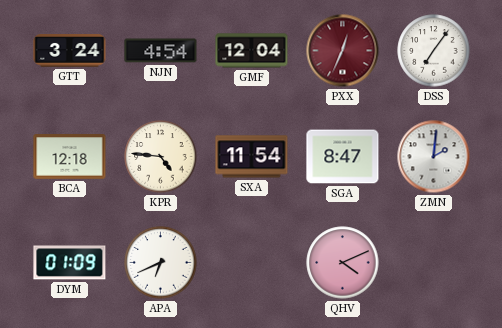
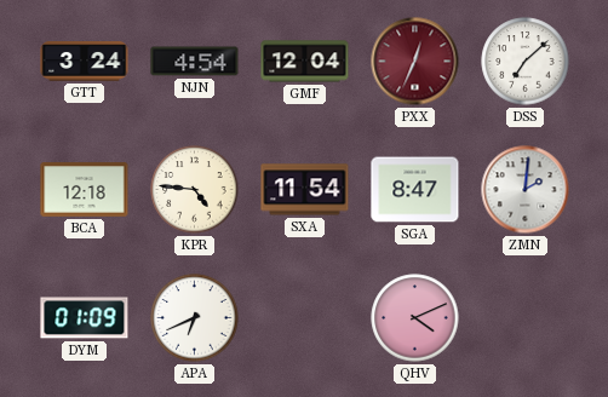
DSS: 7:06 -> 7:08
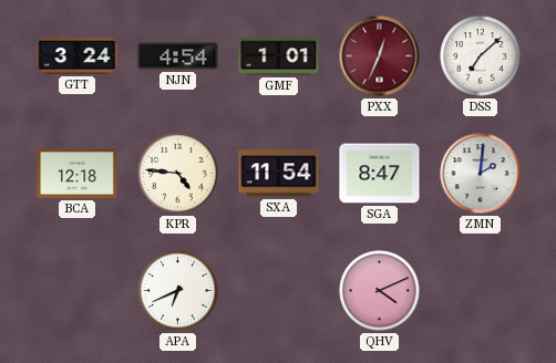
GMF: 12:04 -> 1:01
DYM: 01:09 -> none
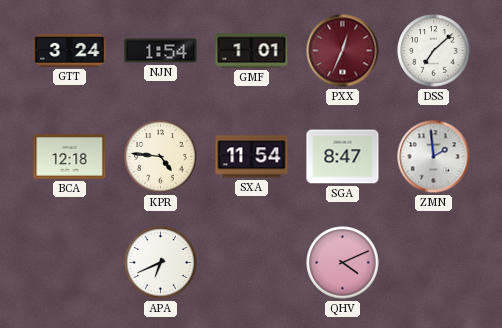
NJN: 4:54 -> 1:54
ZMN: 2:01 -> 1:59
